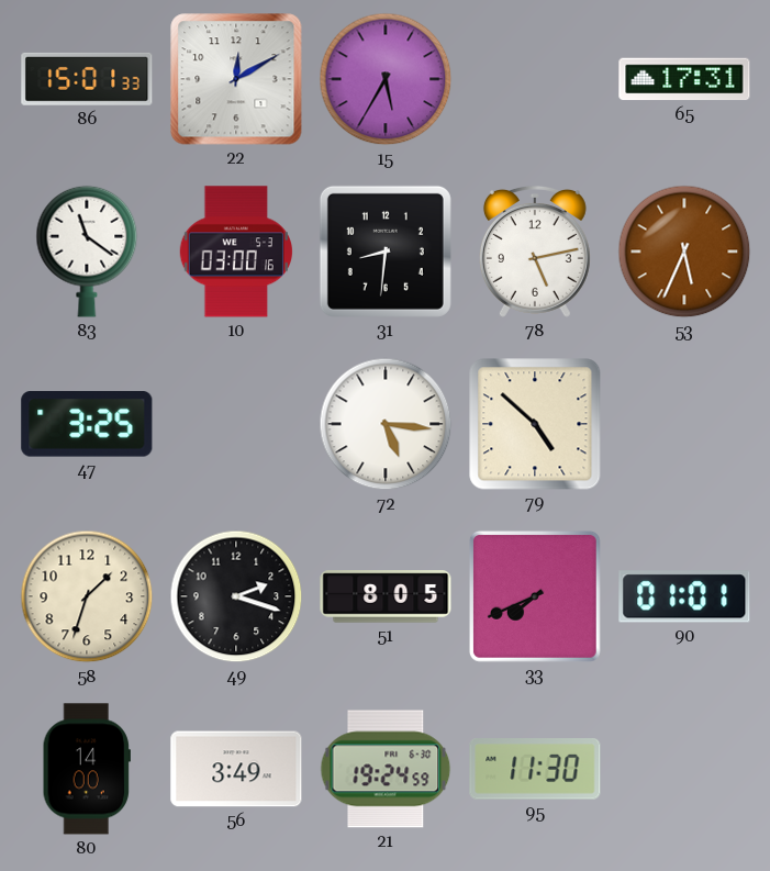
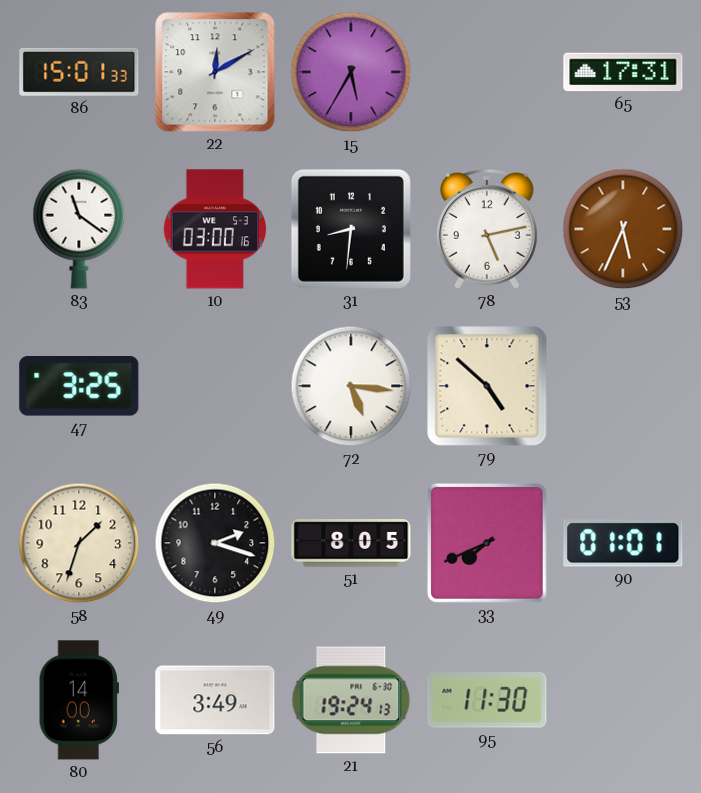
21: 19:24:59 -> 19:24:13
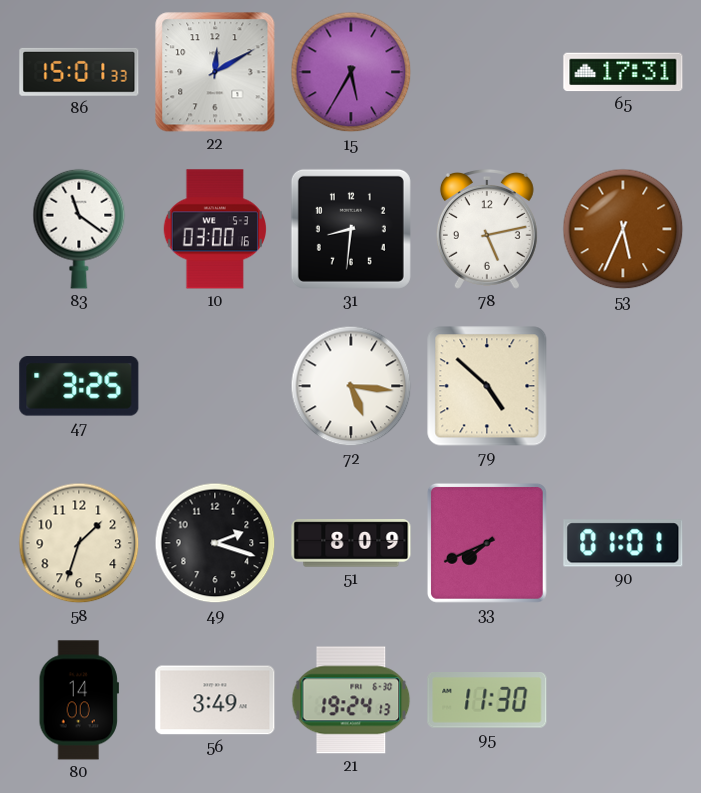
51: 8:05 -> 8:09
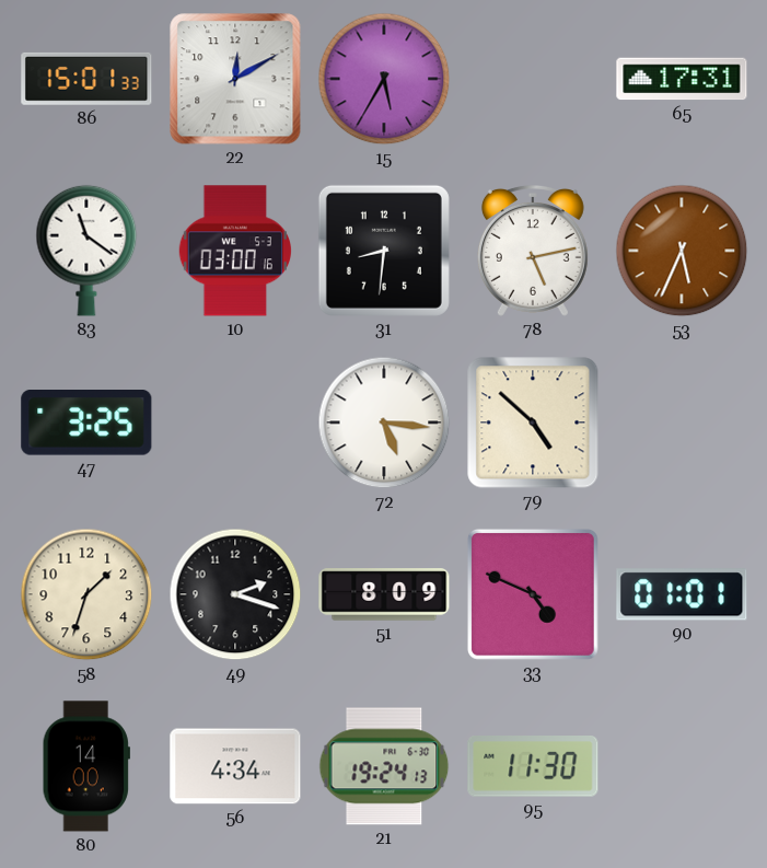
33: 7:41 -> 4:49
56: 3:49 -> 4:34
